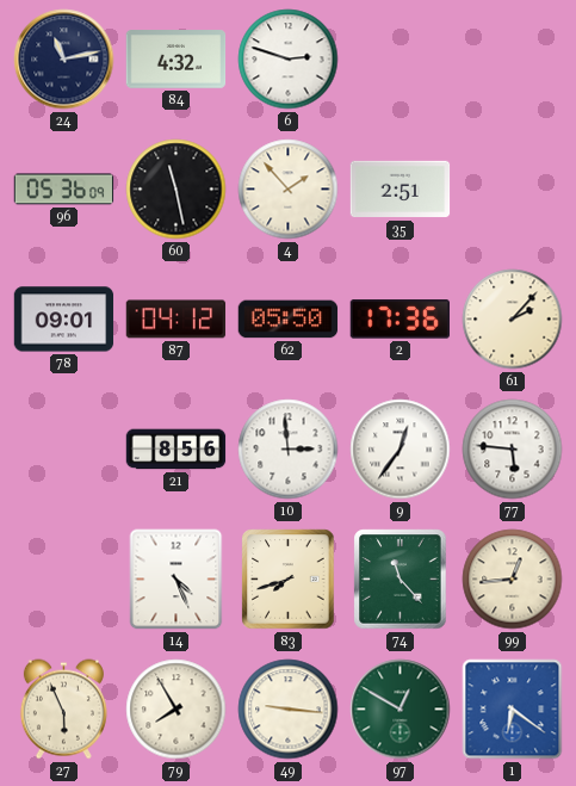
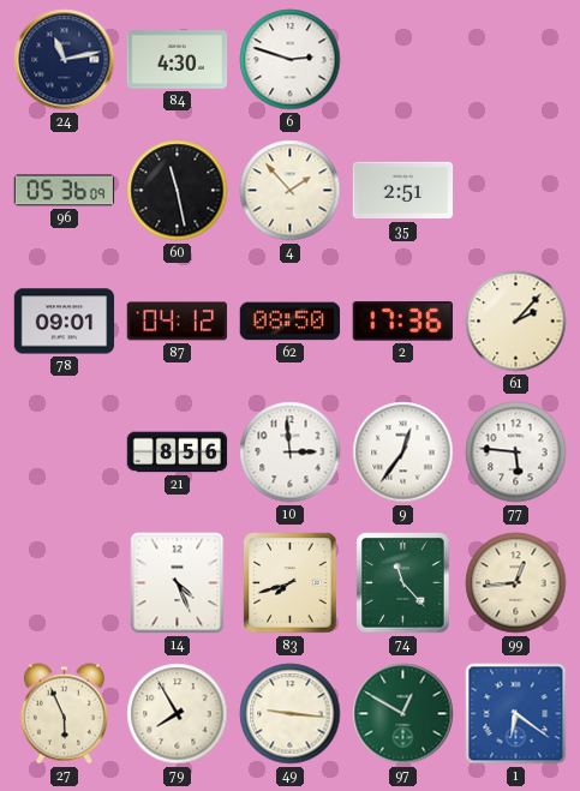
84: 4:32 -> 4:30
62: 05:50 -> 08:50
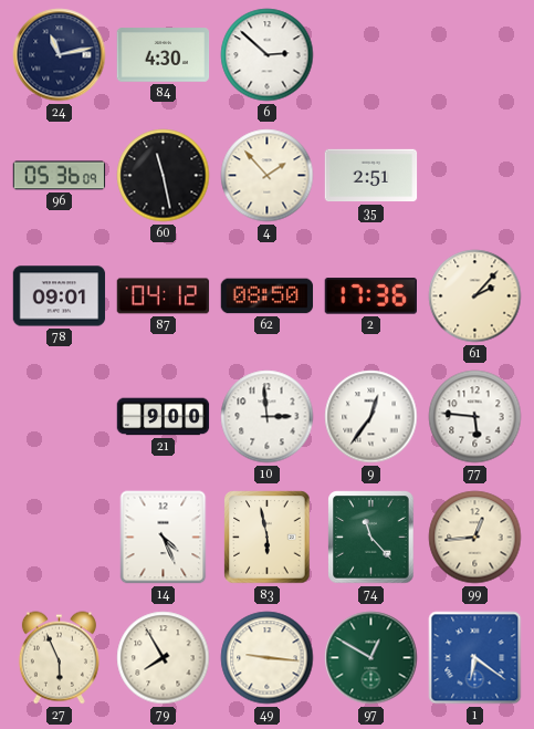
6: 2:48 -> 2:52
21: 8:56 -> 9:00
83: 7:42 -> 5:58
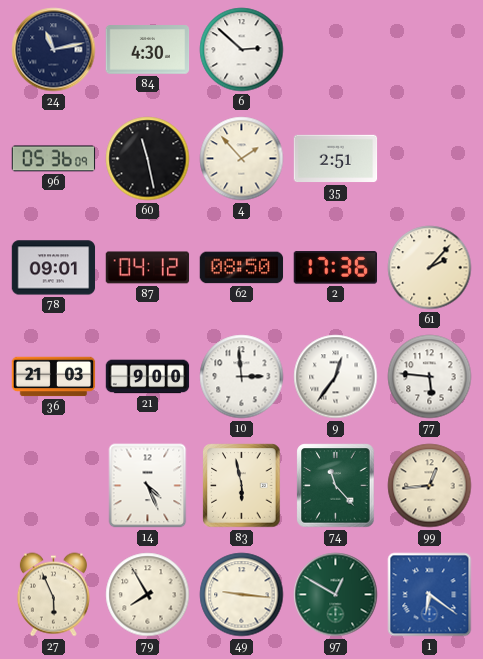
36: none -> 21:03
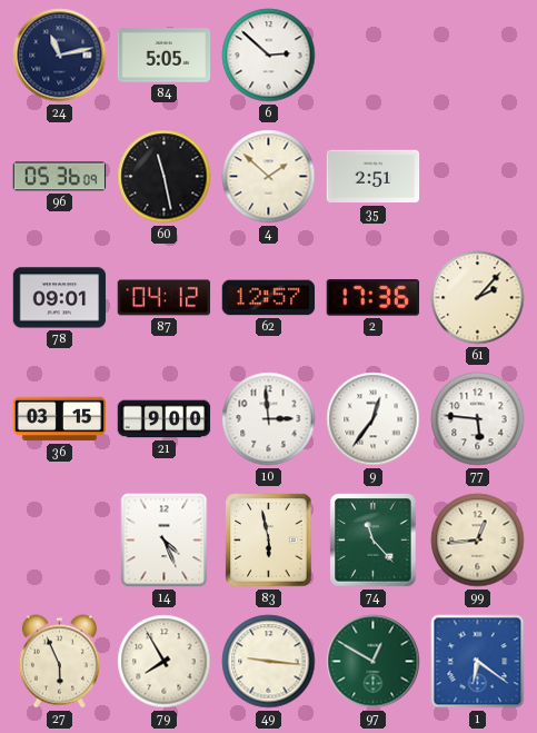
84: 4:30 -> 5:05
4: 1:53 -> 1:52
62: 08:50 -> 12:57
36: 21:03 -> 03:15
